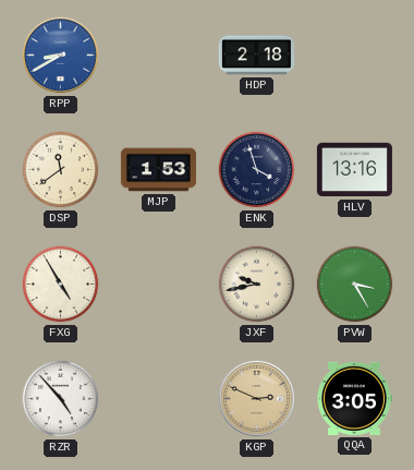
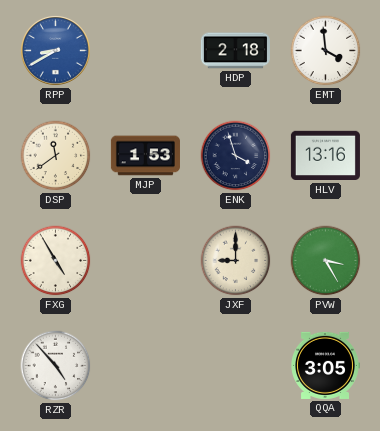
EMT: none -> 3:59
JXF: 9:43 -> 9:00
KGP: 2:49 -> none
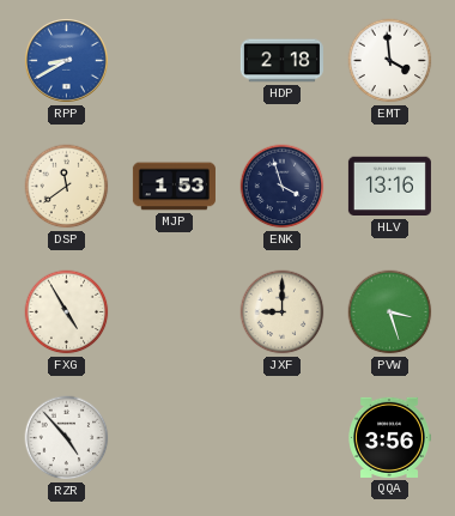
PVW: 3:25 -> 3:27
QQA: 3:05 -> 3:56
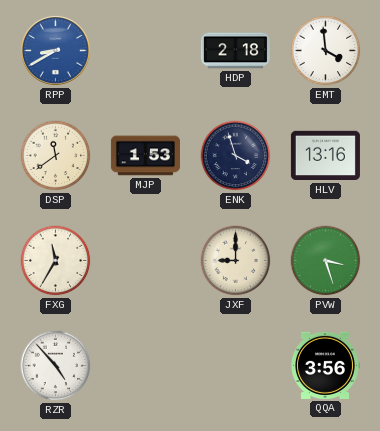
FXG: 4:55 -> 11:35
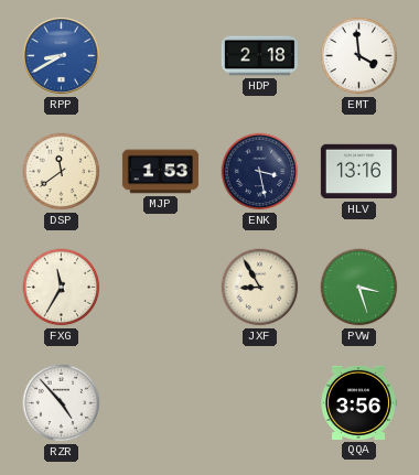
ENK: 3:57 -> 3:28
JXF: 9:00 -> 8:55
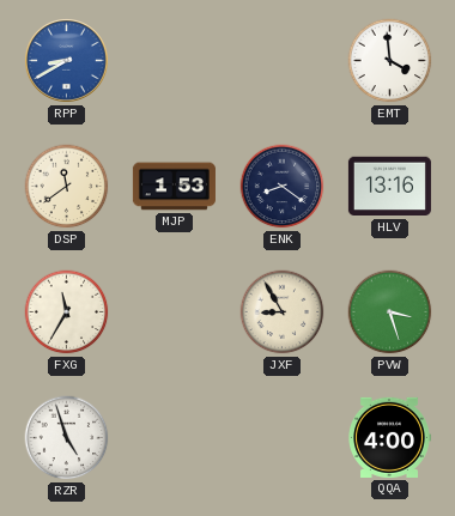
HDP: 2:18 -> none
ENK: 3:28 -> 8:21
RZR: 4:53 -> 4:57
QQA: 3:56 -> 4:00
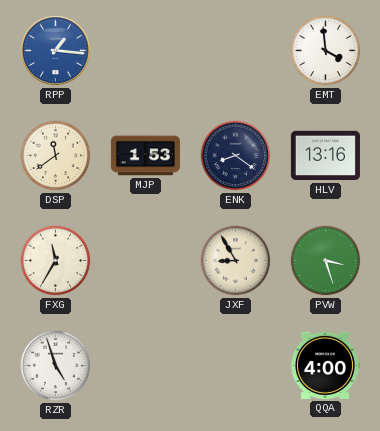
RPP: 8:40 -> 1:16
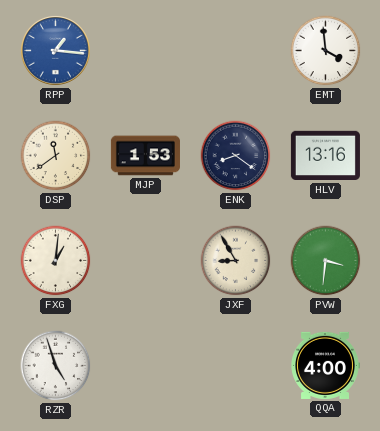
FXG: 11:35 -> 1:01
PVW: 3:27 -> 3:31
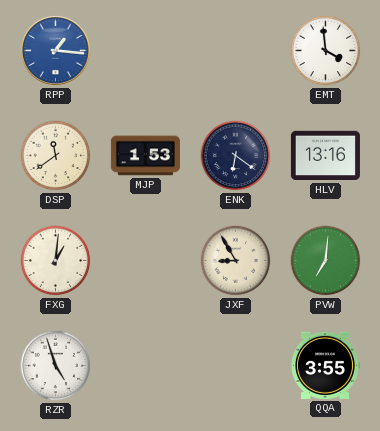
ENK: 8:21 -> 6:21
PVW: 3:31 -> 7:01
QQA: 4:00 -> 3:55
